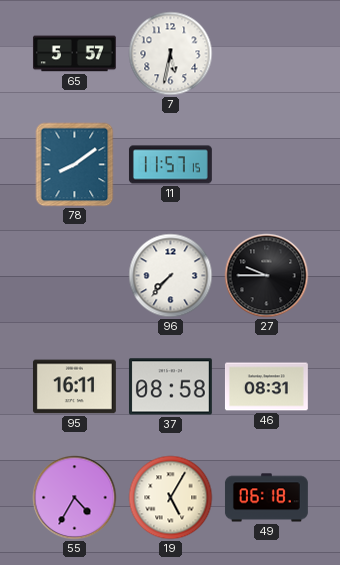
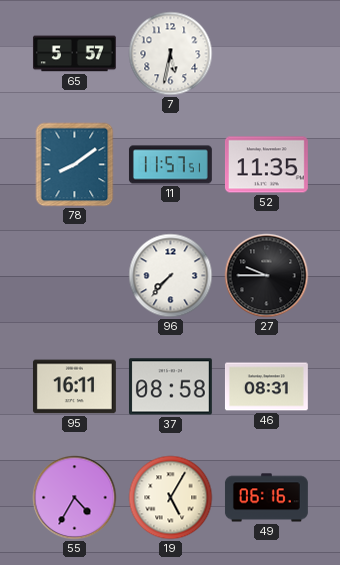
11: 11:57:15 -> 11:57:51
52: none -> 11:35
49: 06:18 -> 06:16
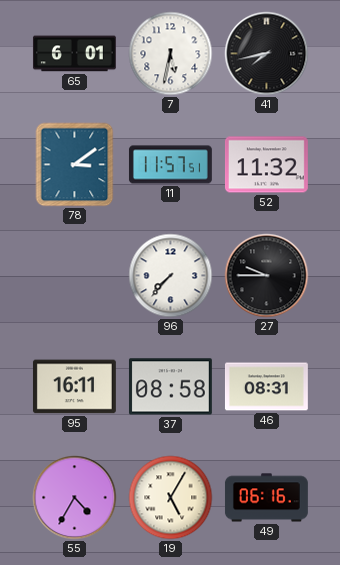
65: 5:57 -> 6:01
41: none -> 7:43
78: 8:09 -> 3:09
52: 11:35 -> 11:32
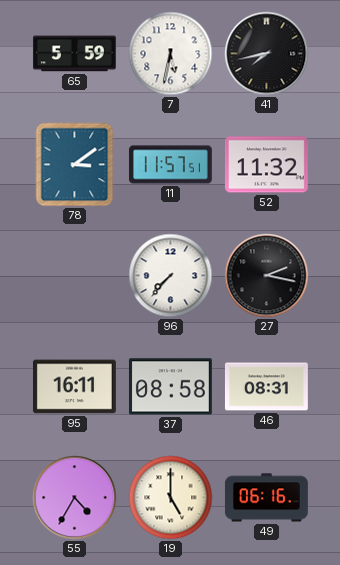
65: 6:01 -> 5:59
27: 9:45 -> 2:17
19: 5:05 -> 5:00
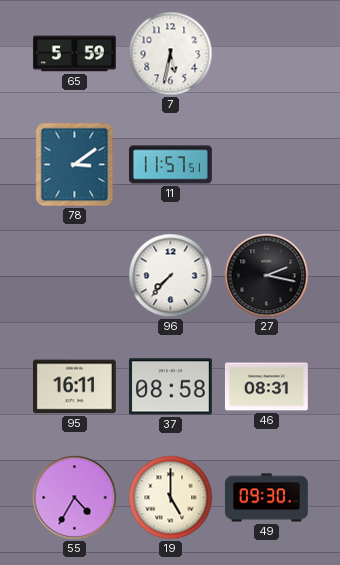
41: 7:43 -> none
52: 11:32 -> none
49: 06:16 -> 09:30
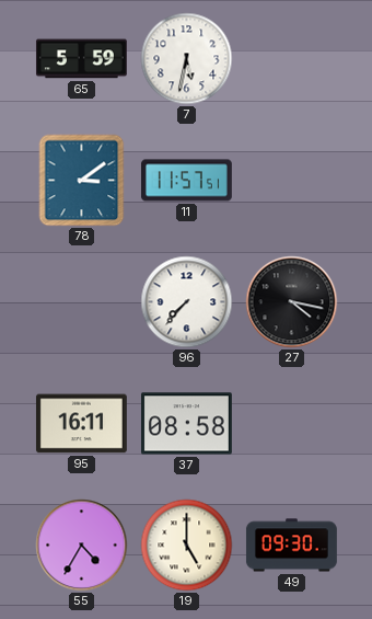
27: 2:17 -> 4:17
46: 08:31 -> none
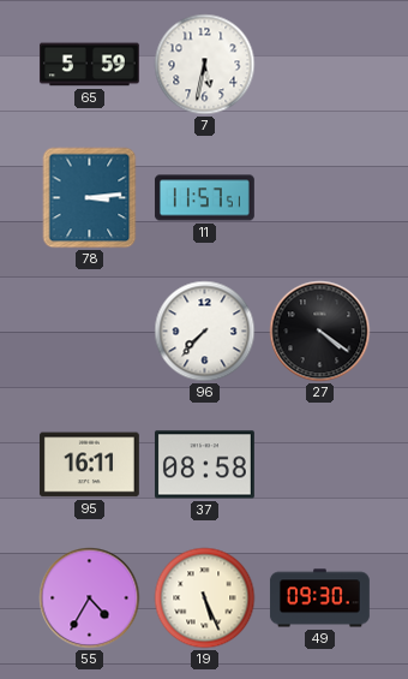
78: 3:09 -> 3:14
27: 4:17 -> 4:21
19: 5:00 -> 5:26
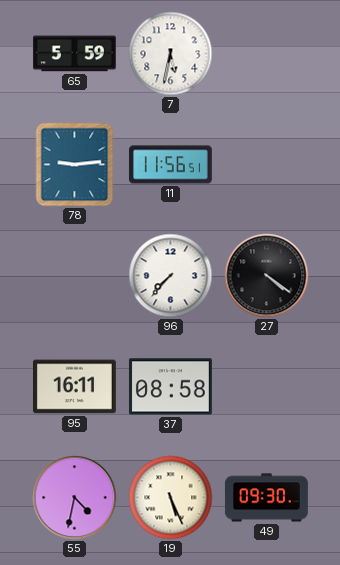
78: 3:14 -> 9:14
11: 11:57 -> 11:56
55: 4:35 -> 4:32
